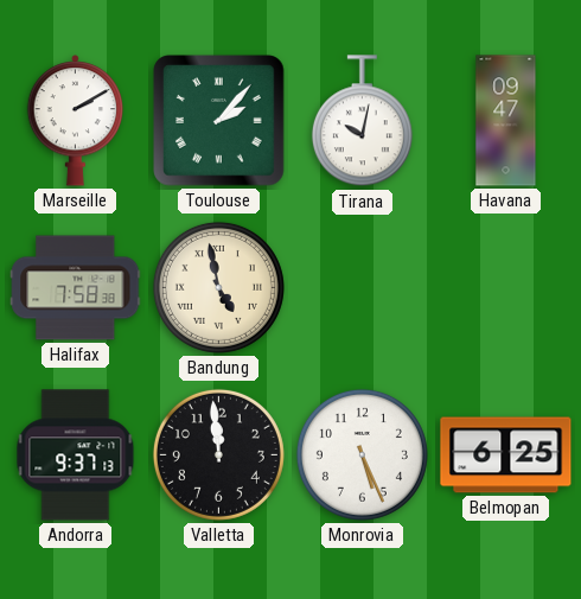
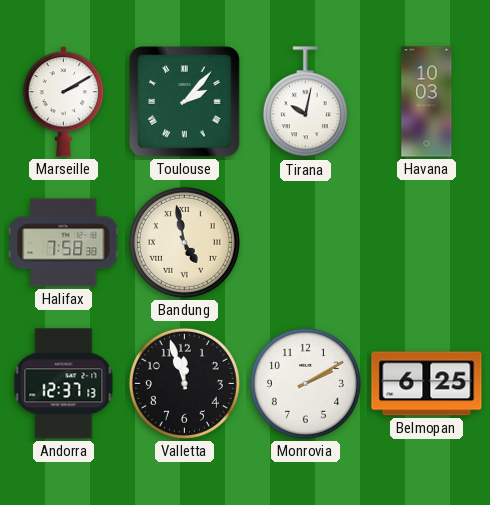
Havana: 09:47 -> 10:03
Andorra: 9:37 -> 12:37
Valletta: 11:59 -> 11:57
Monrovia: 5:26 -> 2:10
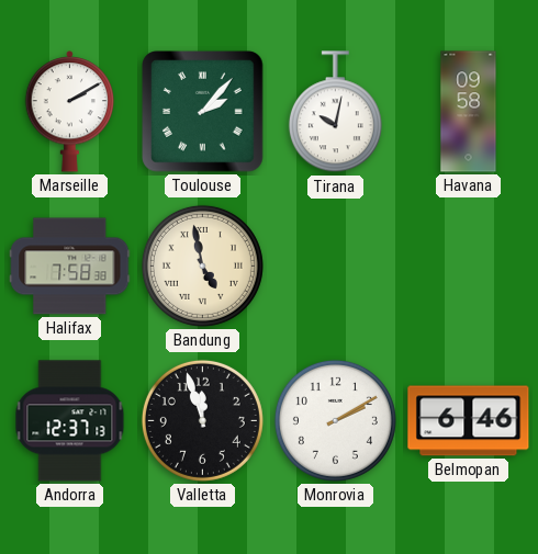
Havana: 10:03 -> 09:58
Belmopan: 6:25 -> 6:46
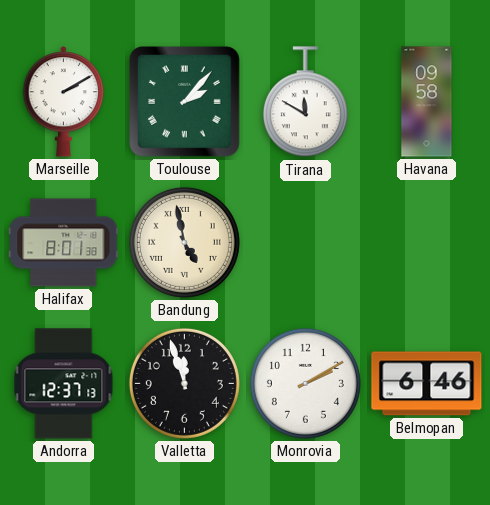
Tirana: 10:02 -> 11:50
Halifax: 7:58 -> 8:01
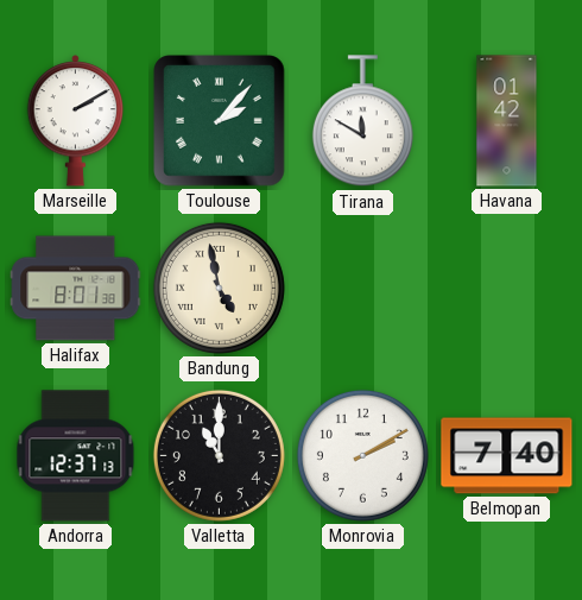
Havana: 09:58 -> 01:42
Valletta: 11:57 -> 11:00
Belmopan: 6:46 -> 7:40
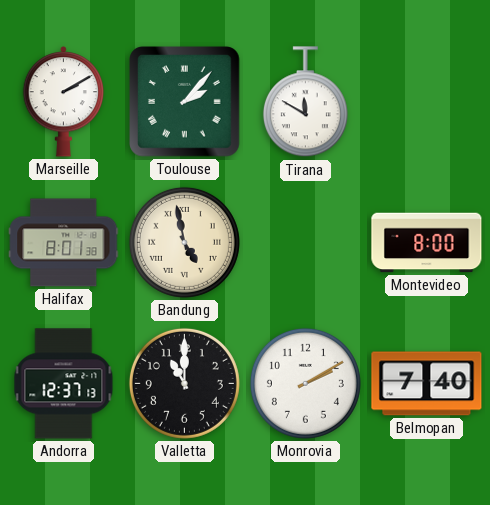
Havana: 01:42 -> none
Montevideo: none -> 8:00
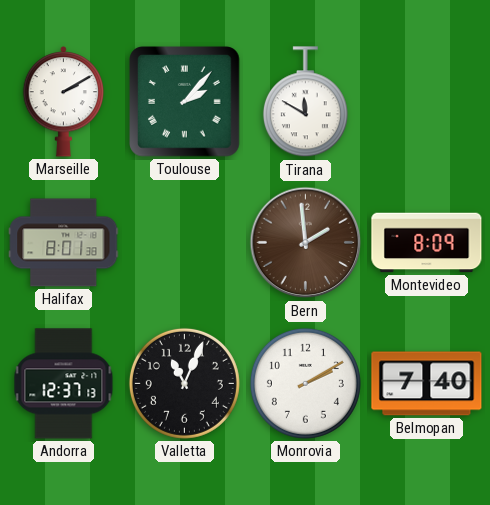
Bandung: 4:58 -> none
Bern: none -> 1:59
Montevideo: 8:00 -> 8:09
Valletta: 11:00 -> 11:04
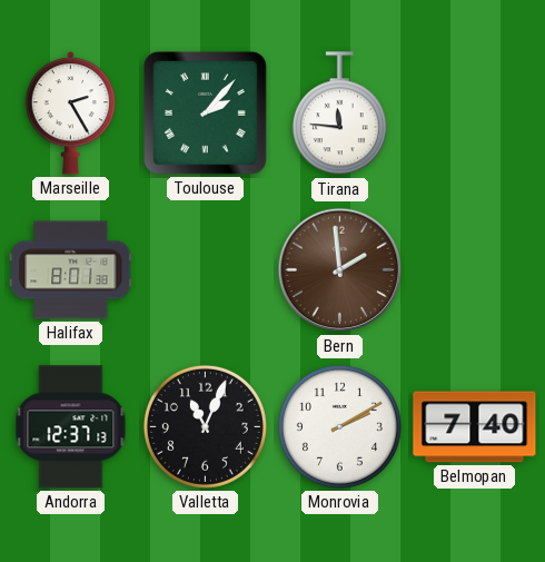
Marseille: 2:10 -> 2:25
Tirana: 11:50 -> 11:46
Montevideo: 8:09 -> none
